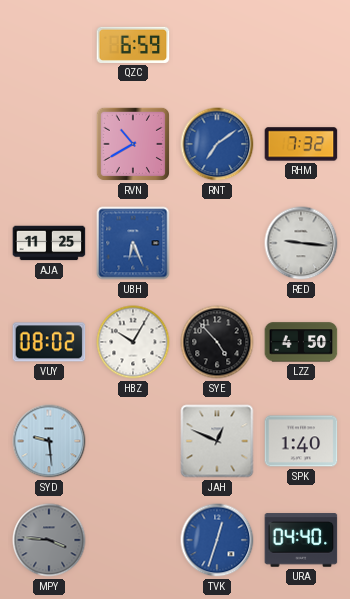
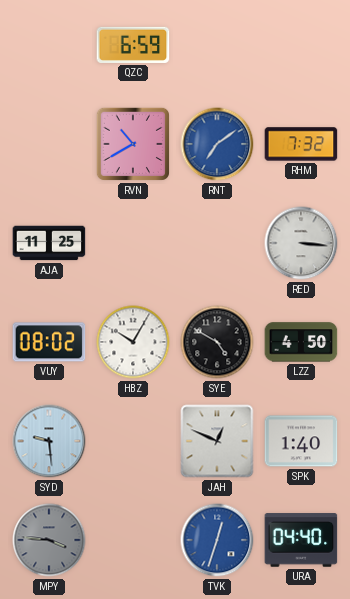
UBH: 6:26 -> none
RED: 9:16 -> 3:16
SYE: 4:53 -> 4:50
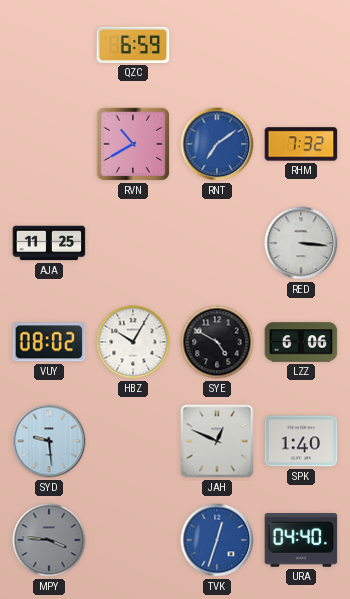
LZZ: 4:50 -> 6:06
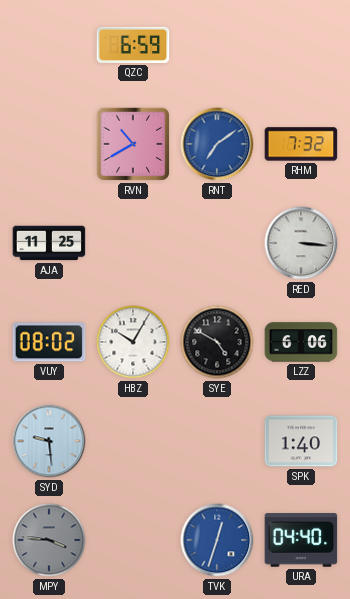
JAH: 12:49 -> none
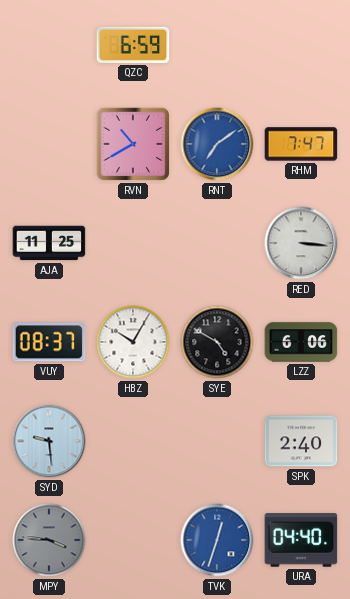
RHM: 7:32 -> 7:47
VUY: 08:02 -> 08:37
SPK: 1:40 -> 2:40
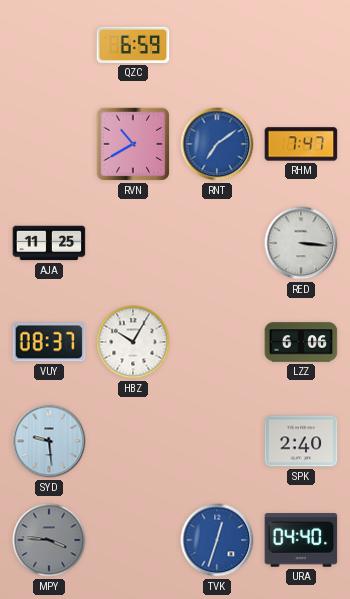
SYE: 4:50 -> none
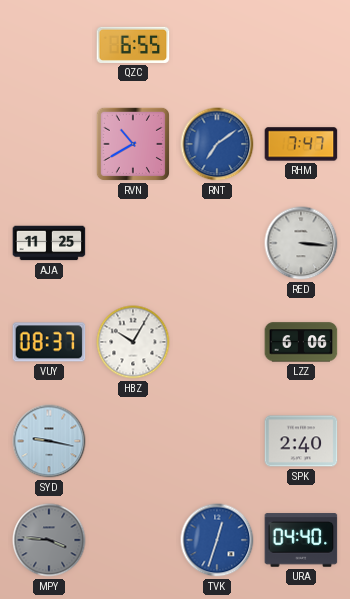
QZC: 6:59 -> 6:55
SYD: 9:29 -> 9:17
